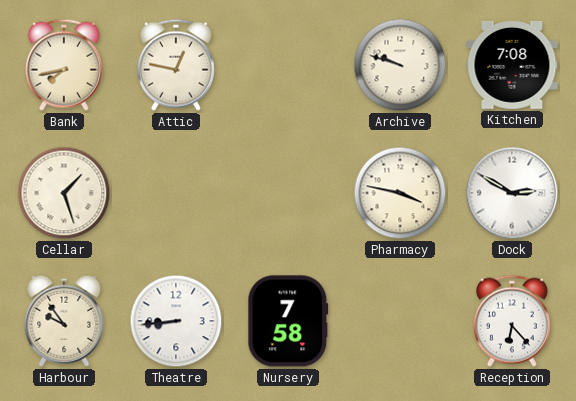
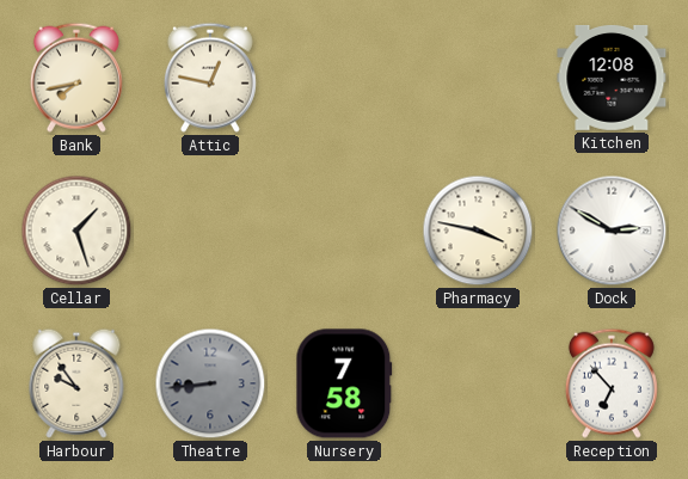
Archive: 9:48 -> none
Kitchen: 7:08 -> 12:08
Theatre dial: white -> grey
Reception: 6:23 -> 6:53
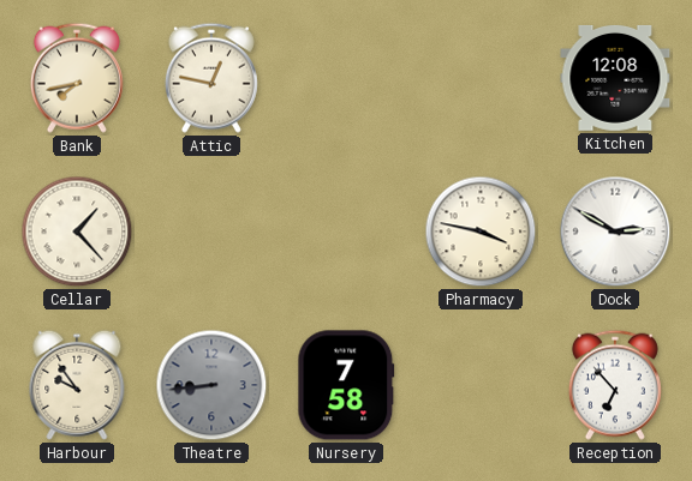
Cellar: 1:27 -> 1:23
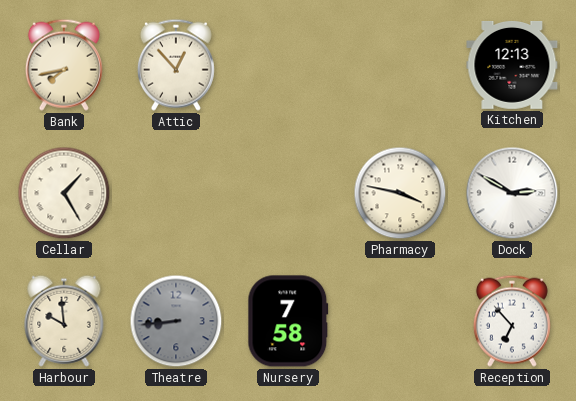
Attic: 12:47 -> 12:53
Kitchen: 12:08 -> 12:13
Cellar: 1:23 -> 1:25
Harbour: 9:54 -> 9:59
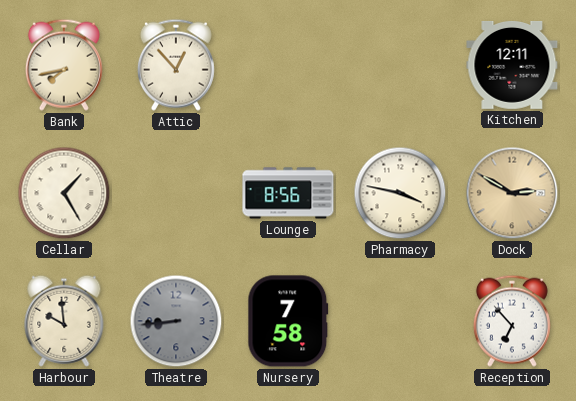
Kitchen: 12:13 -> 12:11
Lounge: none -> 8:56
Dock dial: white -> champagne
